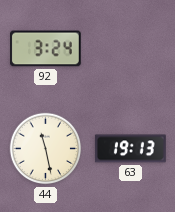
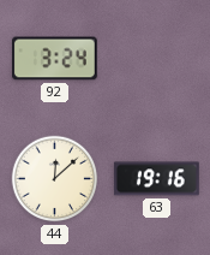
44: 11:28 -> 12:08
63: 19:13 -> 19:16
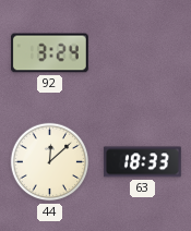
63: 19:16 -> 18:33
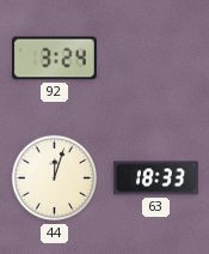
44: 12:08 -> 12:03
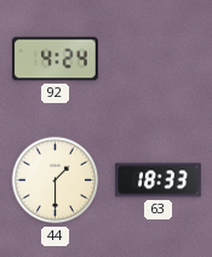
92: 3:24 -> 4:24
44: 12:03 -> 1:30
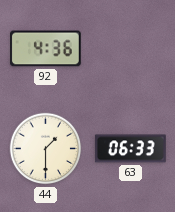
92: 4:24 -> 4:36
63: 18:33 -> 06:33
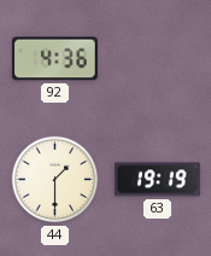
63: 06:33 -> 19:19
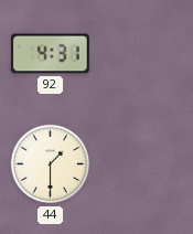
92: 4:36 -> 4:31
63: 19:19 -> none
